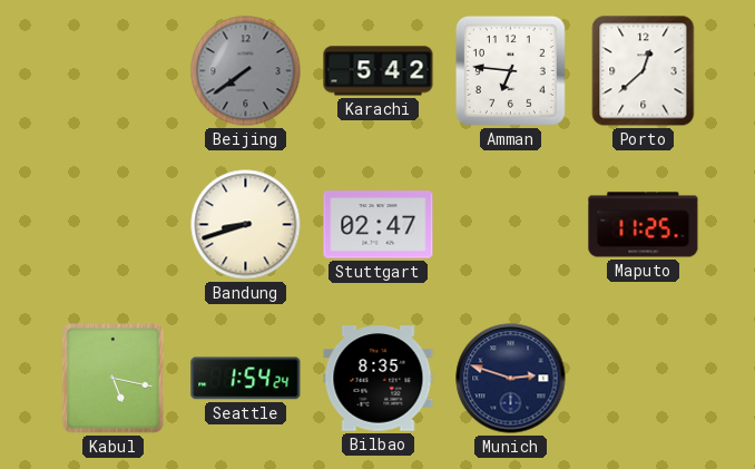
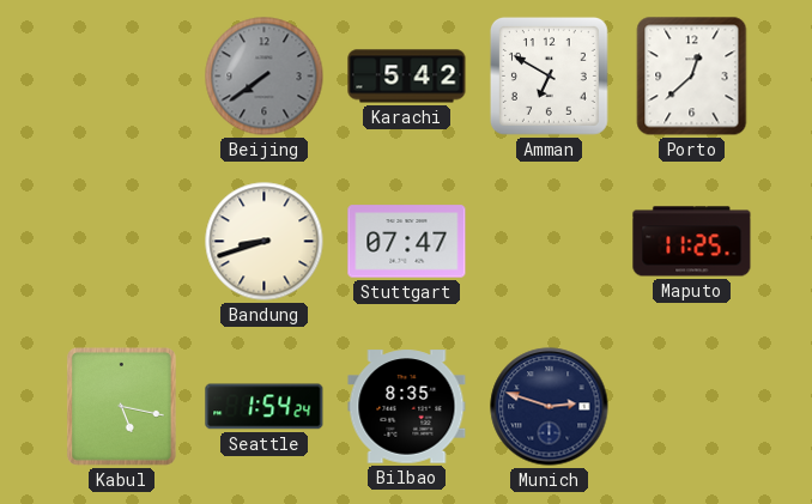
Amman: 6:46 -> 6:50
Stuttgart: 02:47 -> 07:47
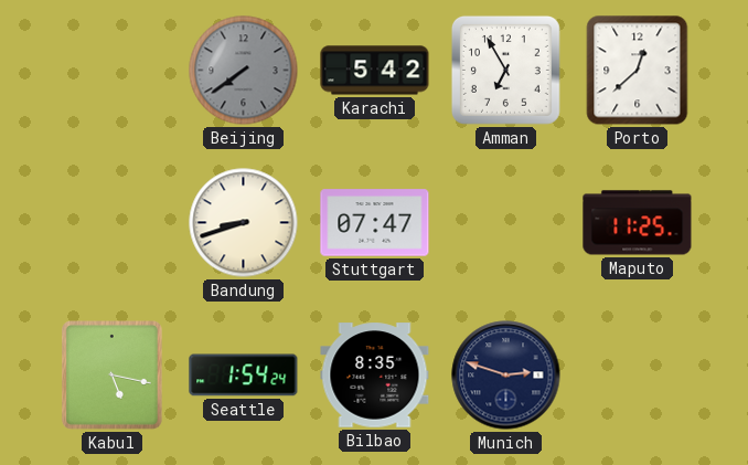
Amman: 6:50 -> 6:55
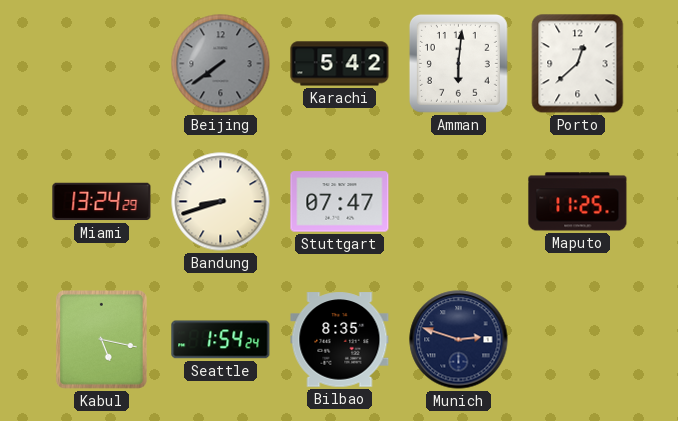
Amman: 6:55 -> 6:01
Miami: none -> 13:24
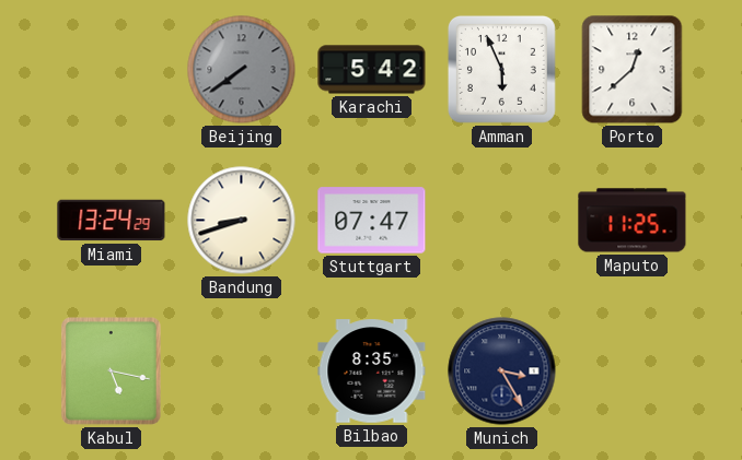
Amman: 6:01 -> 5:56
Seattle: 1:54 -> none
Munich: 2:48 -> 3:25
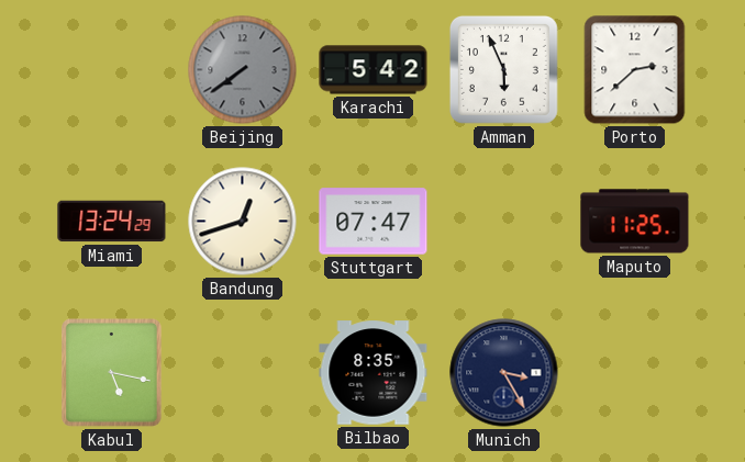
Porto: 12:38 -> 2:38
Bandung: 8:42 -> 12:42
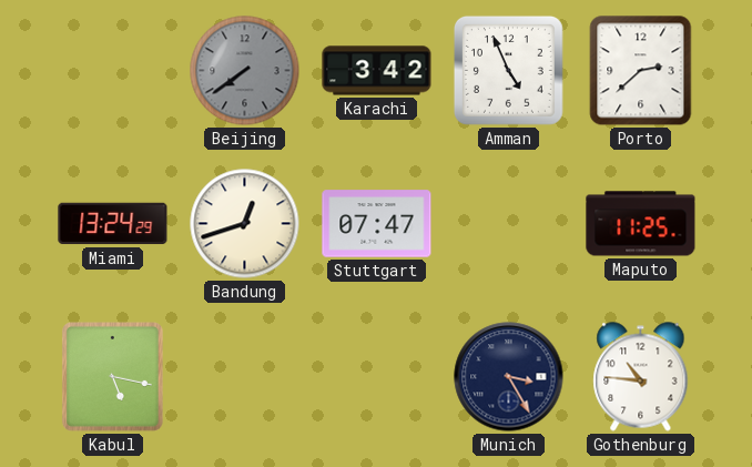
Karachi: 5:42 -> 3:42
Amman: 5:56 -> 4:56
Bilbao: 8:35 -> none
Gothenburg: none -> 10:46
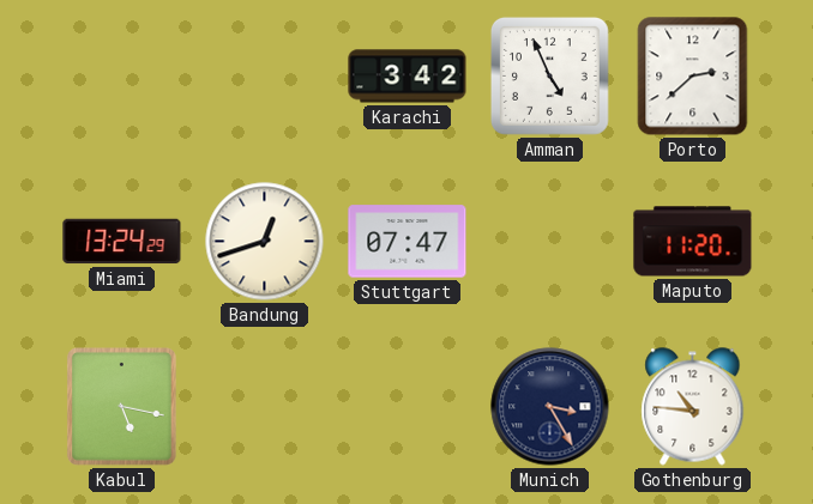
Beijing: 7:39 -> none
Maputo: 11:25 -> 11:20
